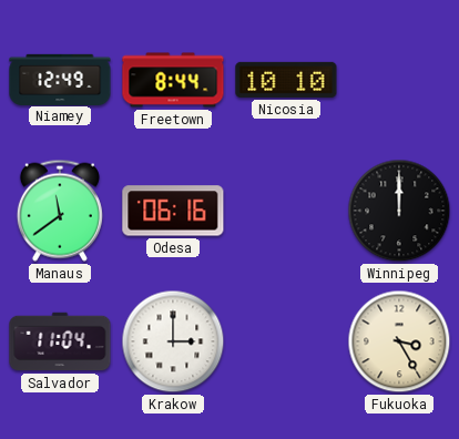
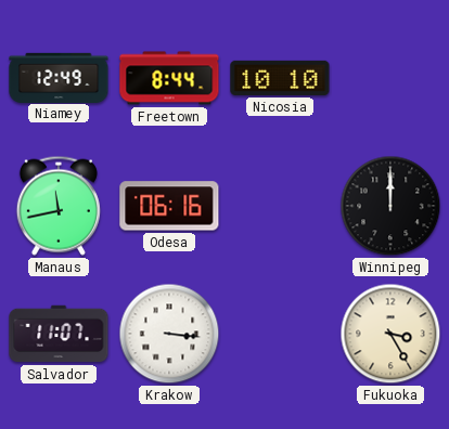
Manaus: 11:39 -> 11:43
Salvador: 11:04 -> 11:07
Krakow: 3:00 -> 3:16
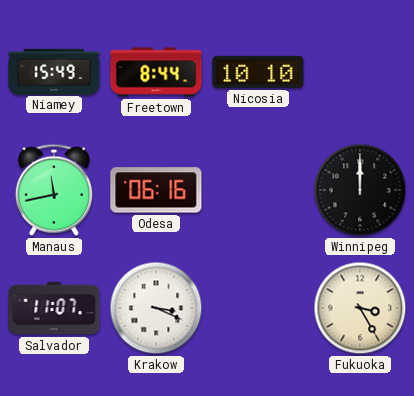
Niamey: 12:49 -> 15:49
Krakow: 3:16 -> 3:19
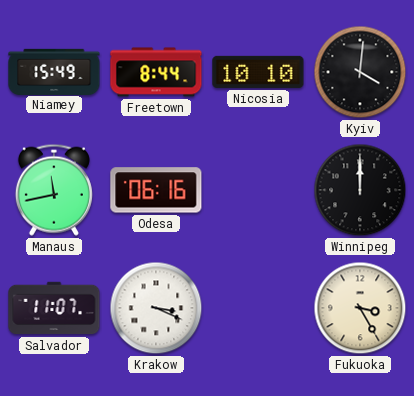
Kyiv: none -> 4:01
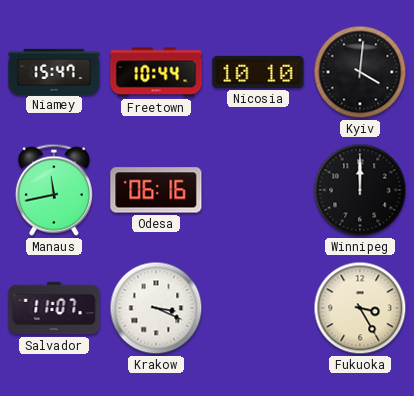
Niamey: 15:49 -> 15:47
Freetown: 8:44 -> 10:44
